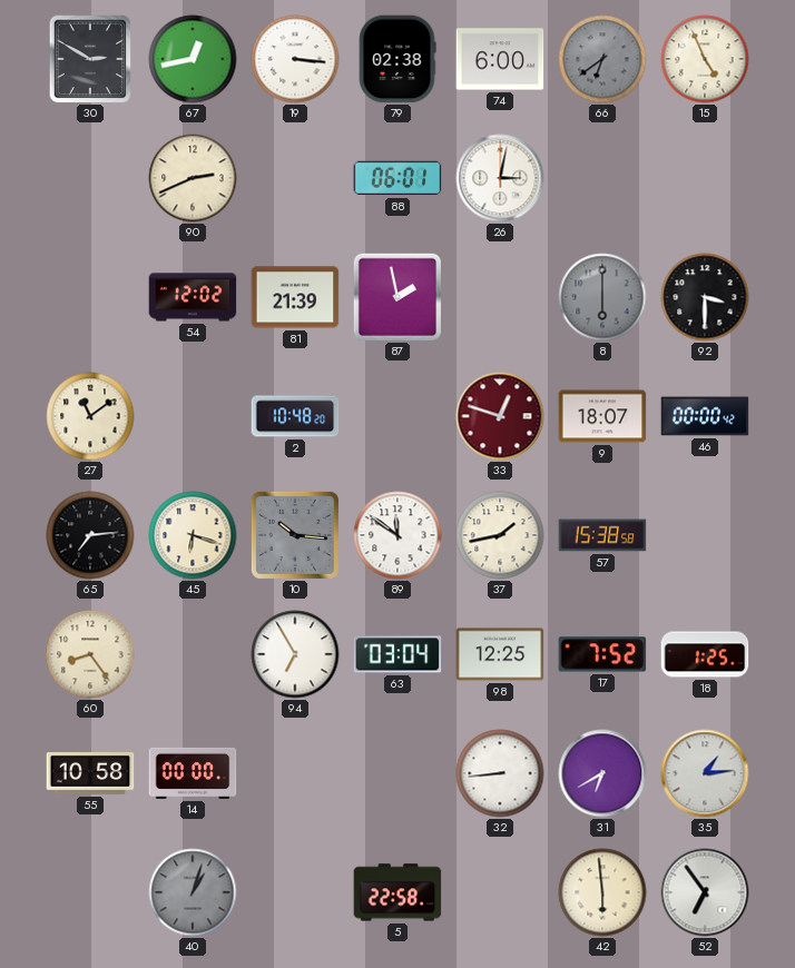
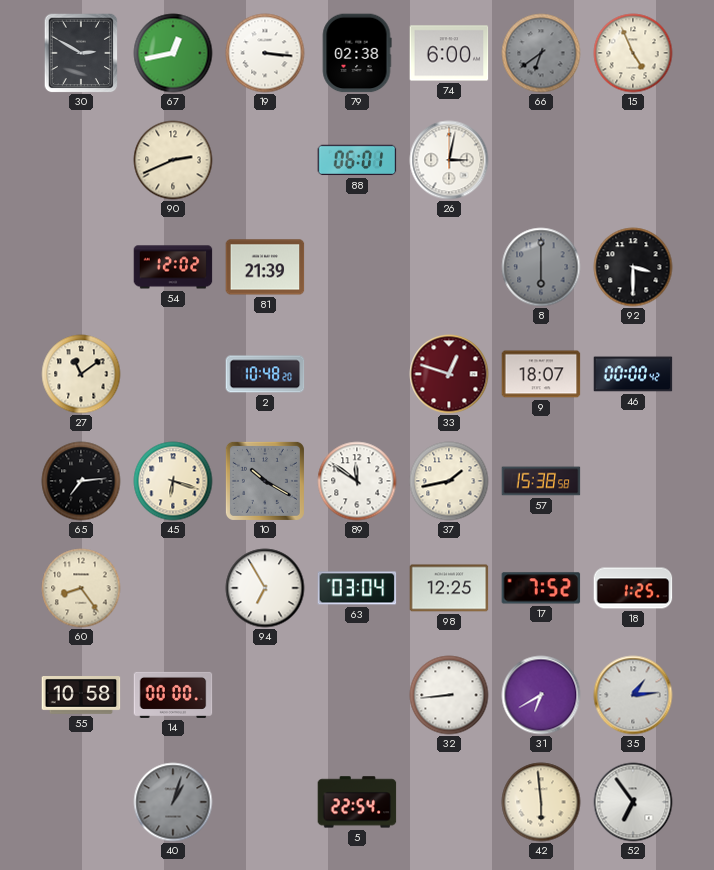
87: 1:58 -> none
10: 10:16 -> 10:20
5: 22:58 -> 22:54
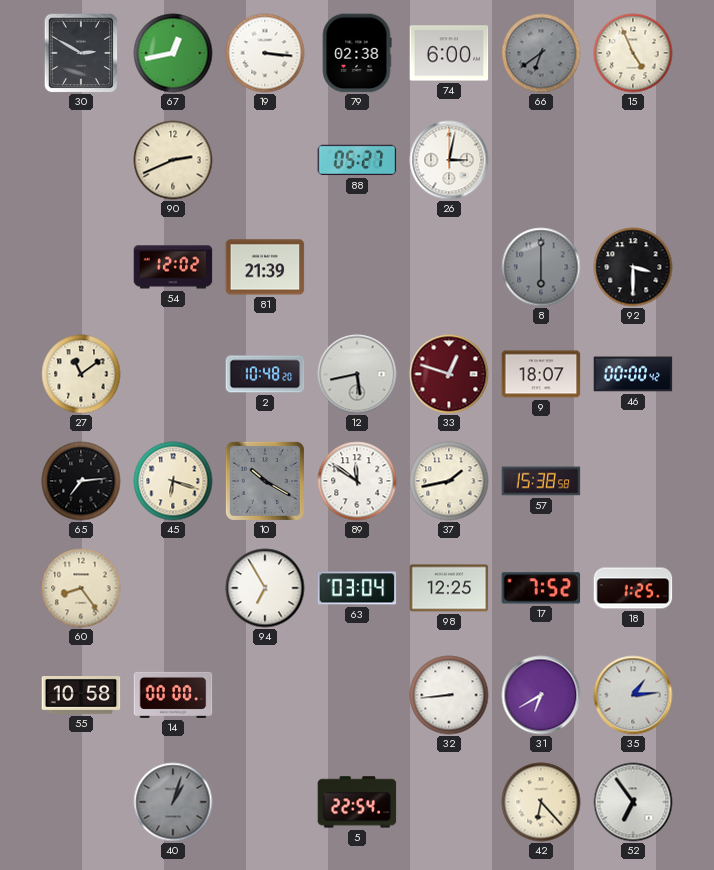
88: 06:01 -> 05:27
12: none -> 5:43
42: 5:59 -> 6:23
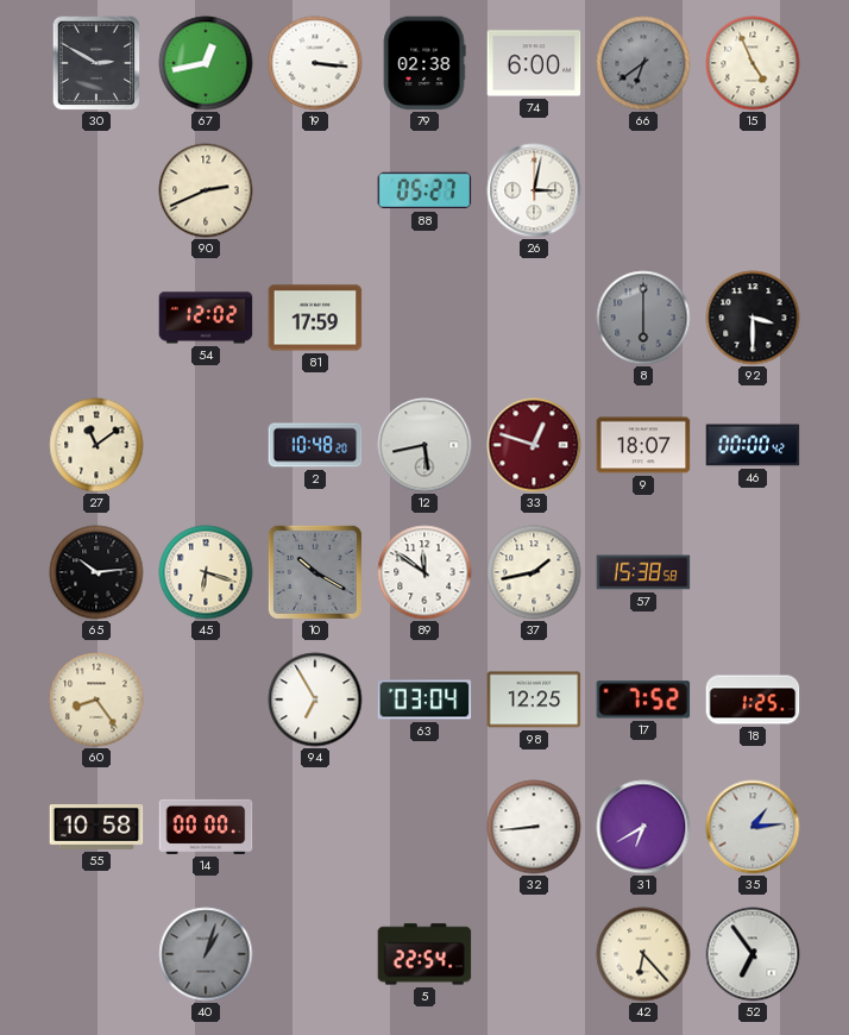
81: 21:39 -> 17:59
65: 7:14 -> 10:14
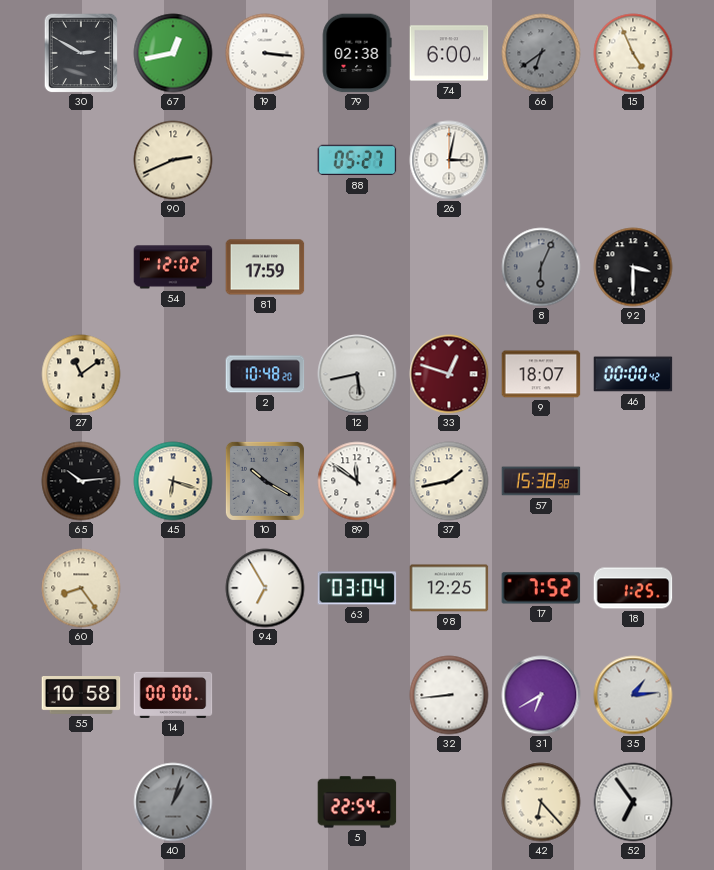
8: 6:00 -> 6:04
